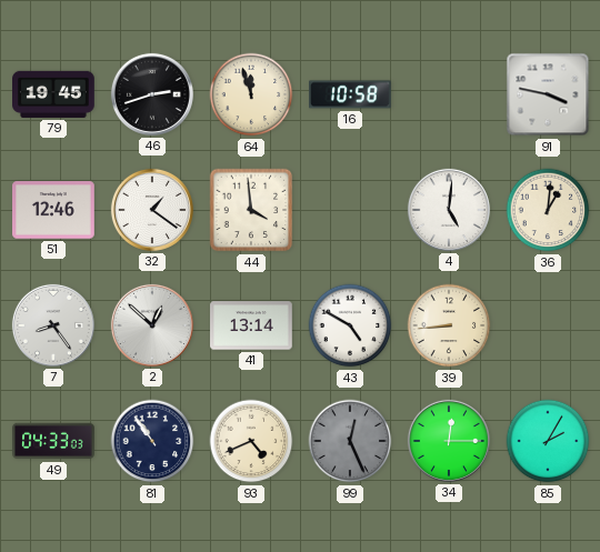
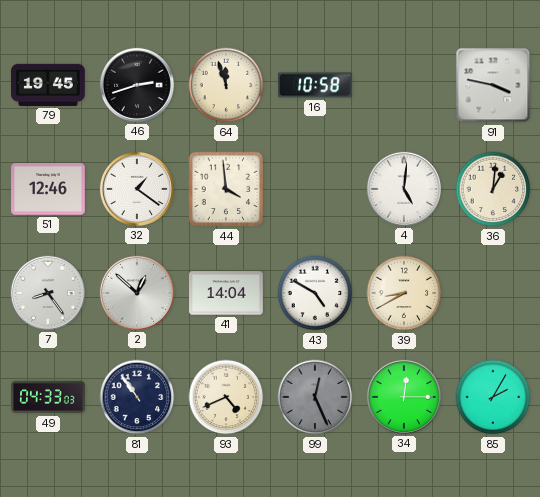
41: 13:14 -> 14:04
39: 8:44 -> 8:40
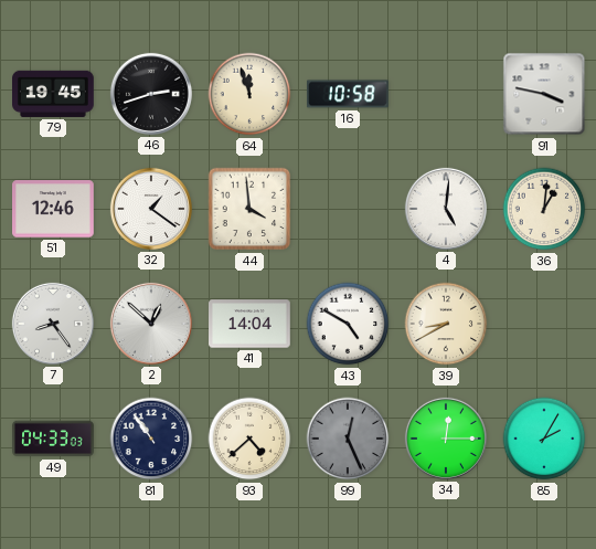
93: 4:41 -> 4:38
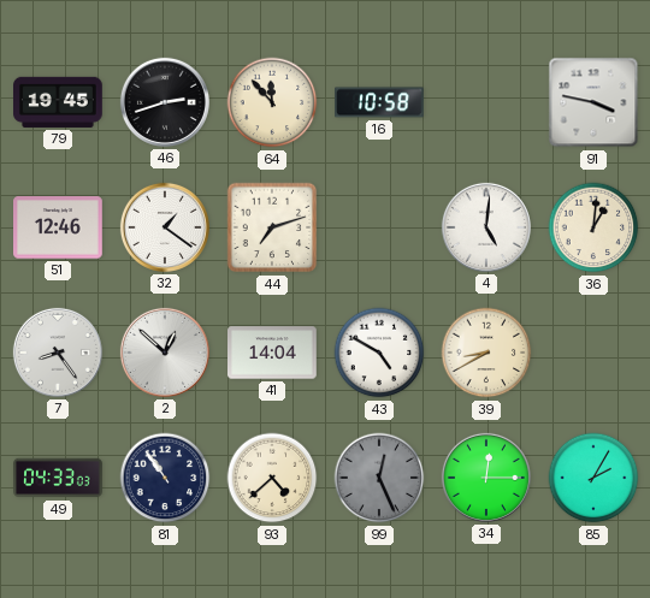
64: 11:57 -> 11:53
44: 3:59 -> 7:12
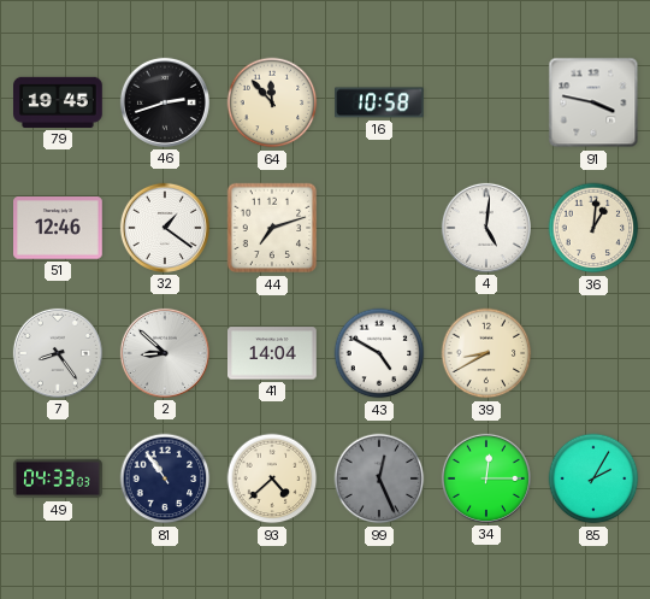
2: 12:52 -> 8:52
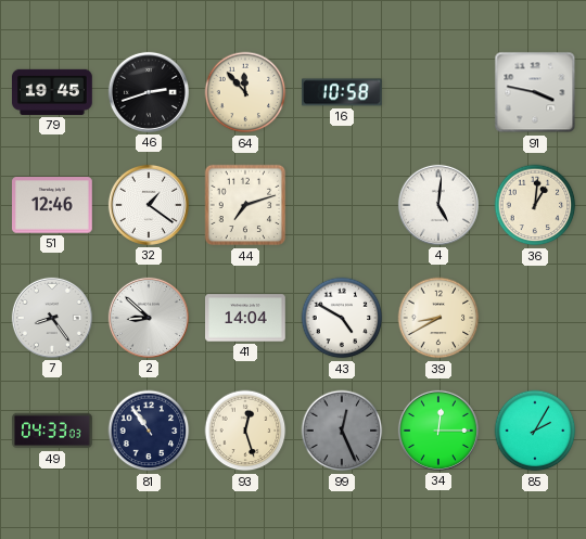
93: 4:38 -> 12:27
